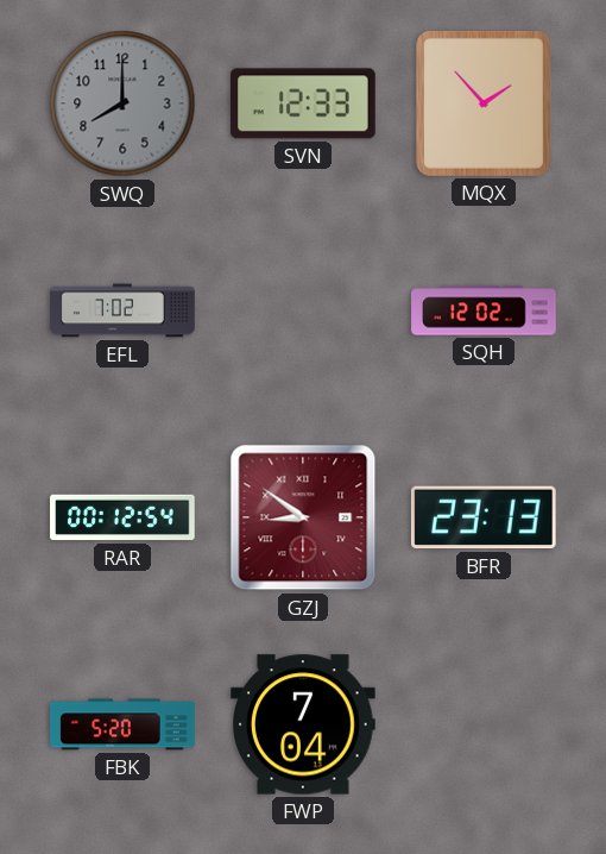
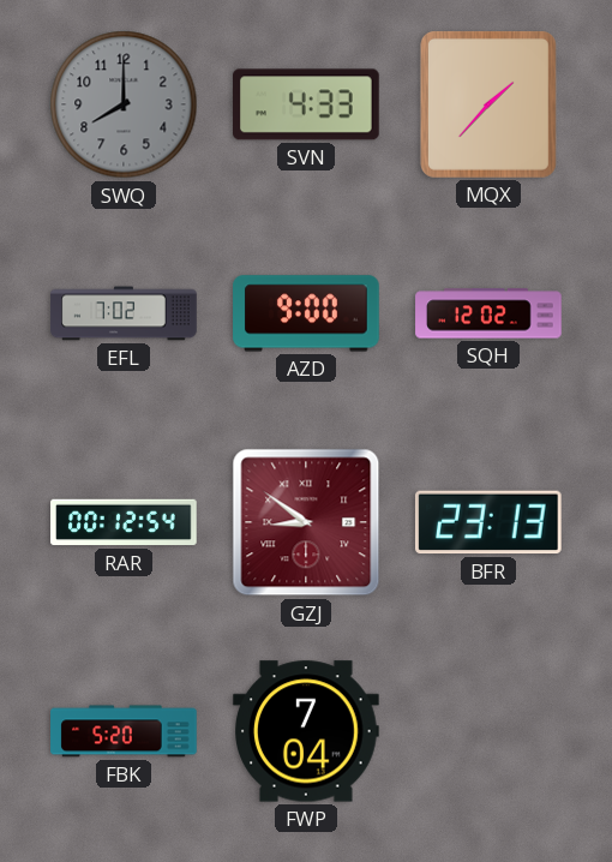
SVN: 12:33 -> 4:33
MQX: 1:53 -> 1:37
AZD: none -> 9:00
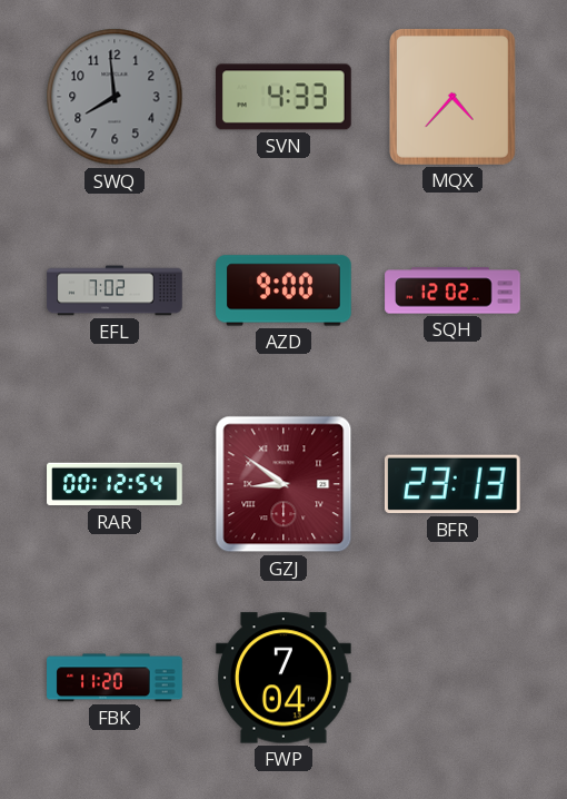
SWQ: 8:00 -> 7:59
MQX: 1:37 -> 4:37
FBK: 5:20 -> 11:20
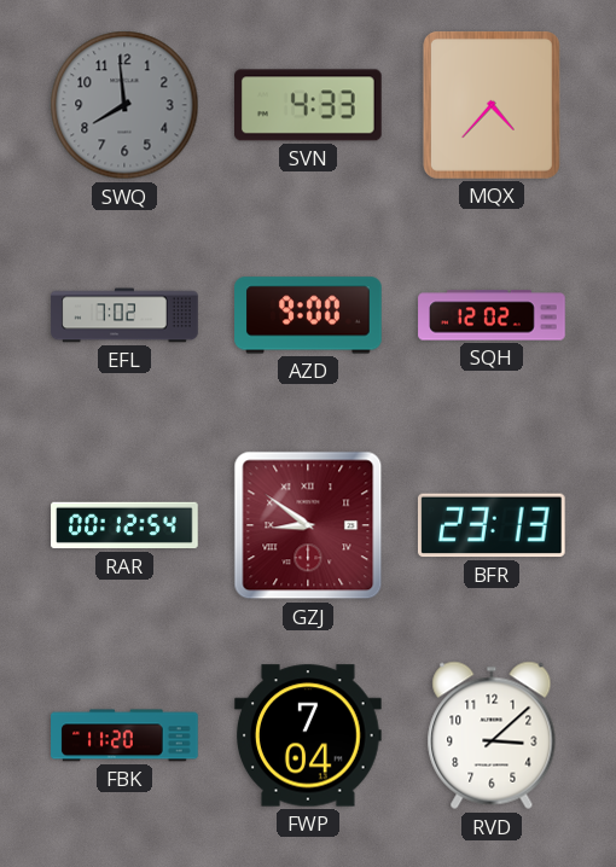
RVD: none -> 3:08
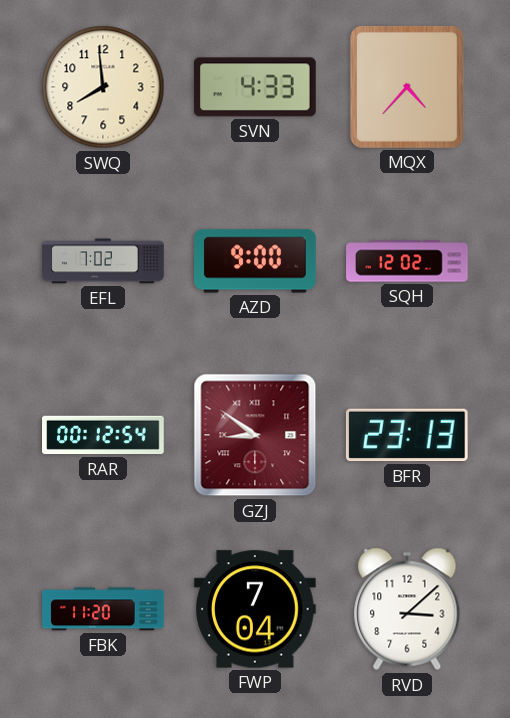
SWQ dial: grey -> cream
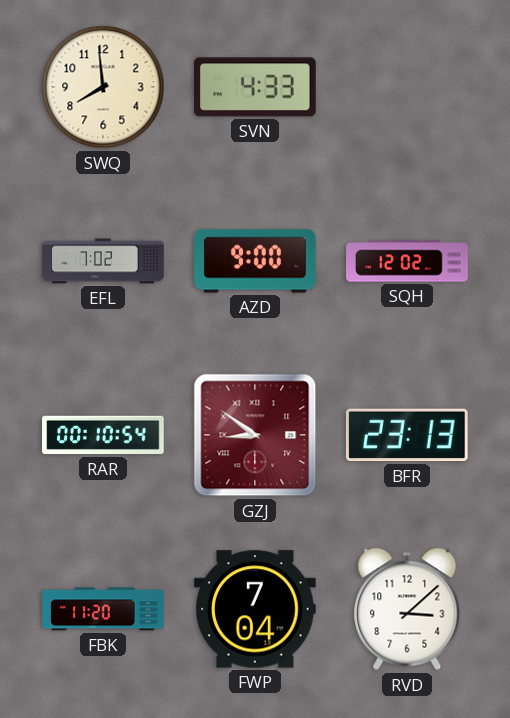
MQX: 4:37 -> none
RAR: 00:12 -> 00:10
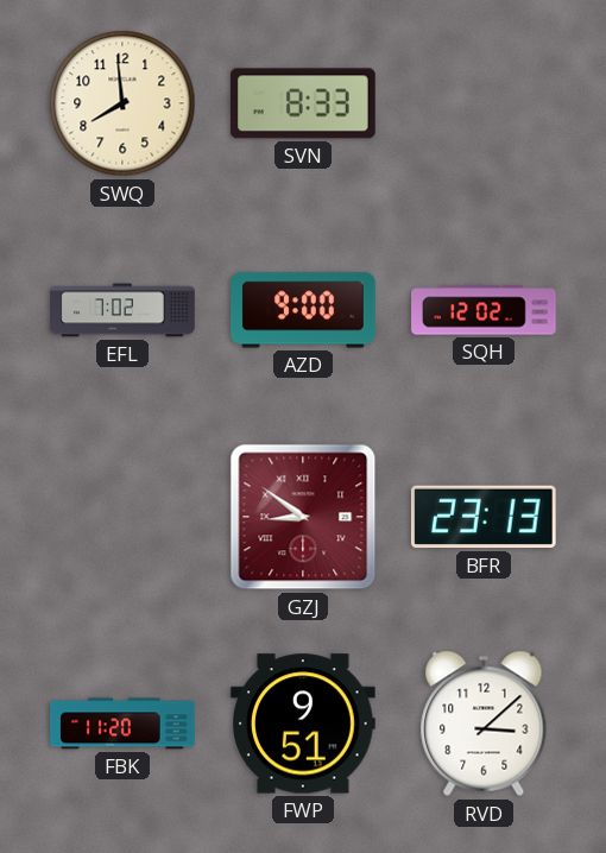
SVN: 4:33 -> 8:33
RAR: 00:10 -> none
FWP: 7:04 -> 9:51
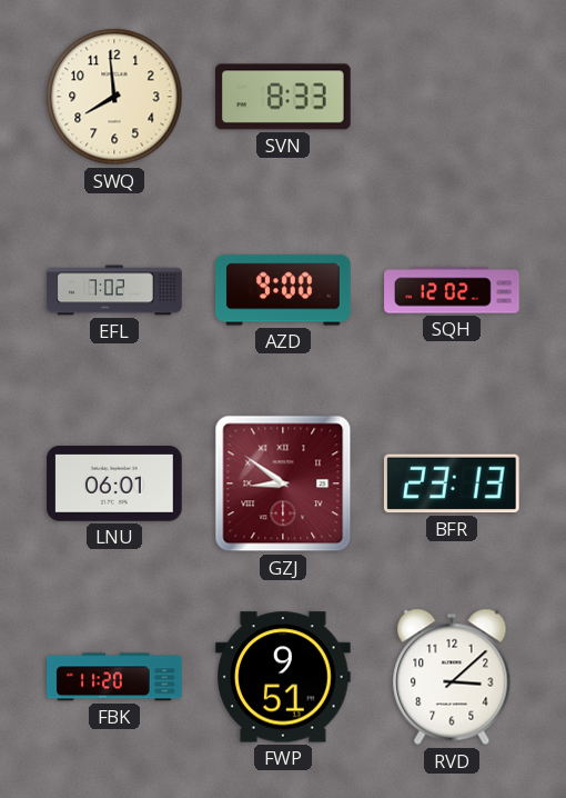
LNU: none -> 06:01
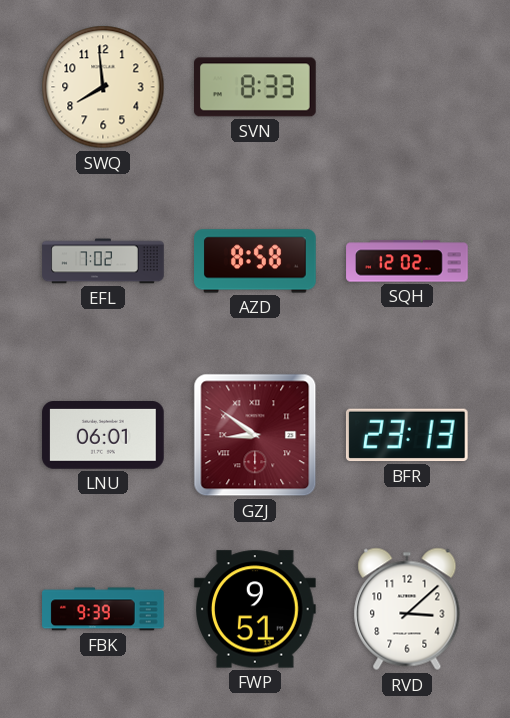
AZD: 9:00 -> 8:58
FBK: 11:20 -> 9:39
